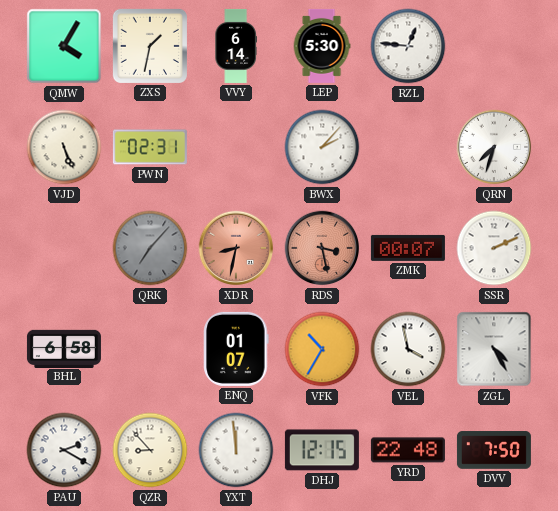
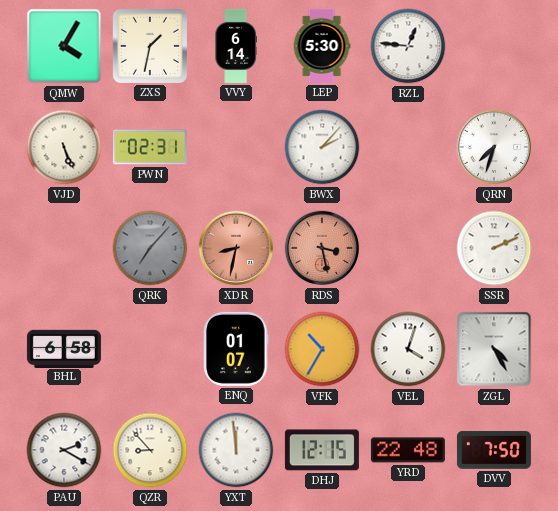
ZMK: 00:07 -> none
VEL: 3:58 -> 4:03
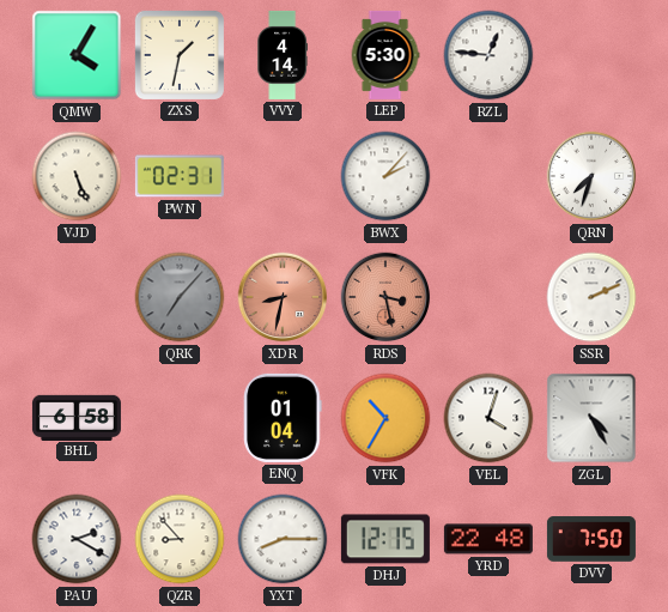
VVY: 6:14 -> 4:14
ENQ: 01:07 -> 01:04
YXT: 11:59 -> 8:15
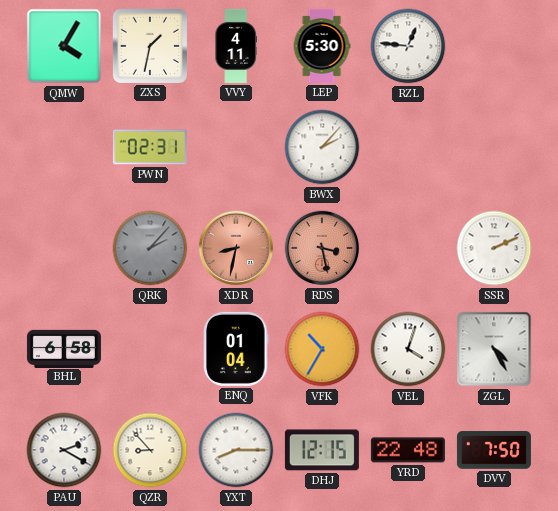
VVY: 4:14 -> 4:11
VJD: 5:26 -> none
QRN: 7:33 -> none
QRK: 7:07 -> 2:07
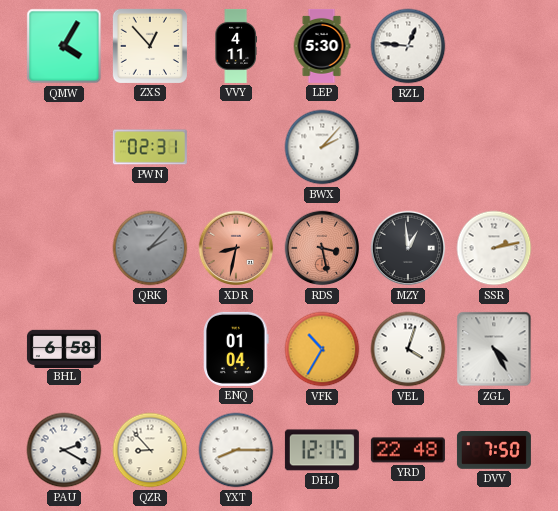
ZXS: 1:32 -> 12:53
MZY: none -> 12:59
SSR: 2:11 -> 2:13
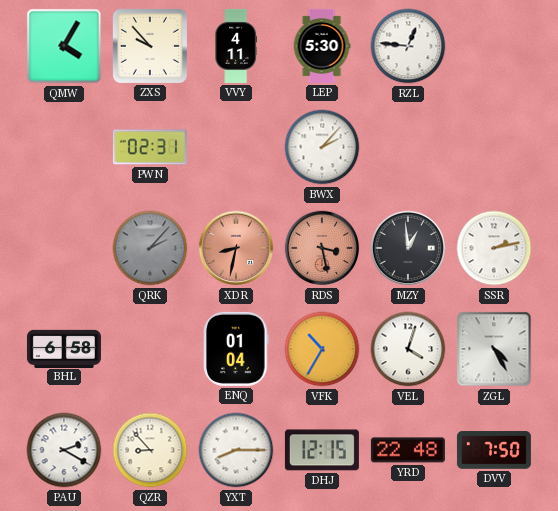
ZXS: 12:53 -> 9:53
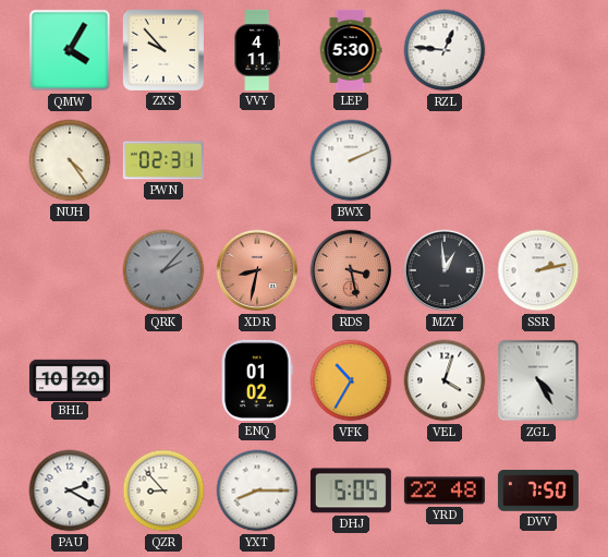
NUH: none -> 4:24
BWX: 2:07 -> 2:11
BHL: 6:58 -> 10:20
ENQ: 01:04 -> 01:02
DHJ: 12:15 -> 5:05
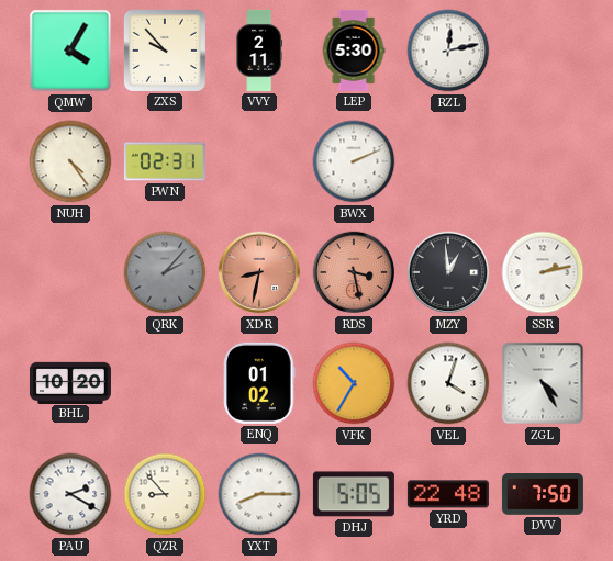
VVY: 4:11 -> 2:11
RZL: 12:46 -> 12:13
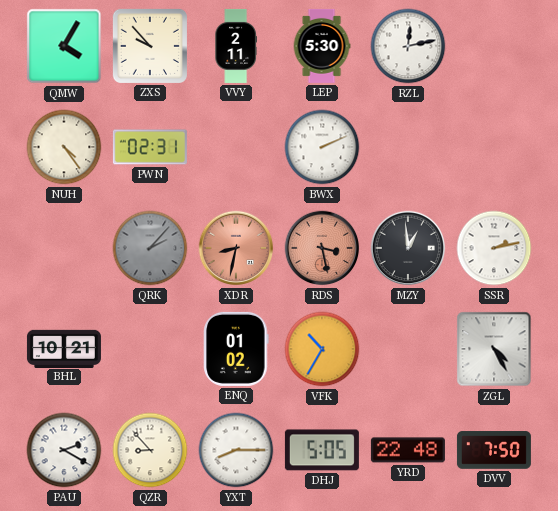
BHL: 10:20 -> 10:21
VEL: 4:03 -> none
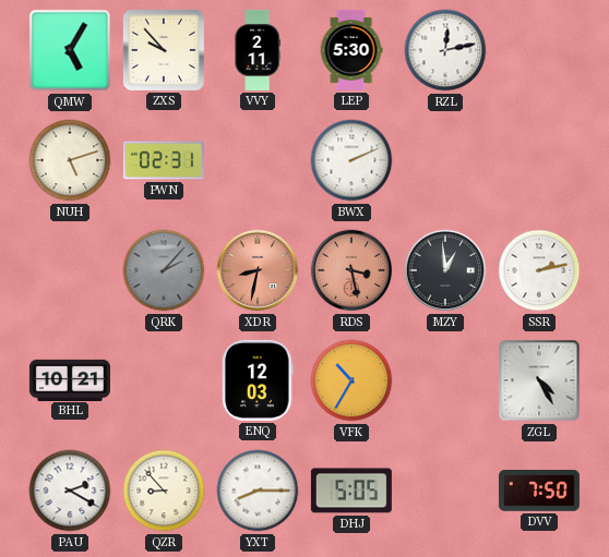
QMW: 4:05 -> 5:05
NUH: 4:24 -> 5:12
ENQ: 01:02 -> 12:03
YRD: 22:48 -> none
